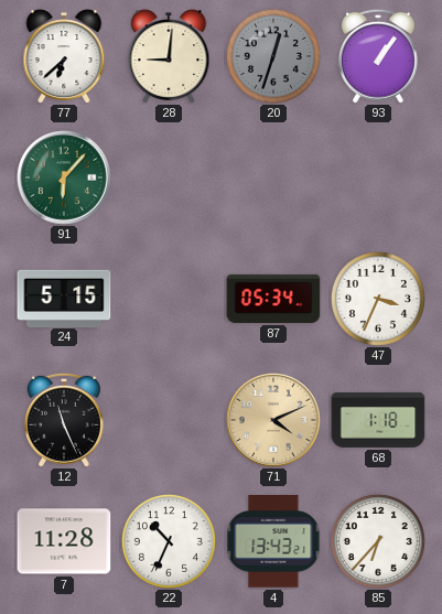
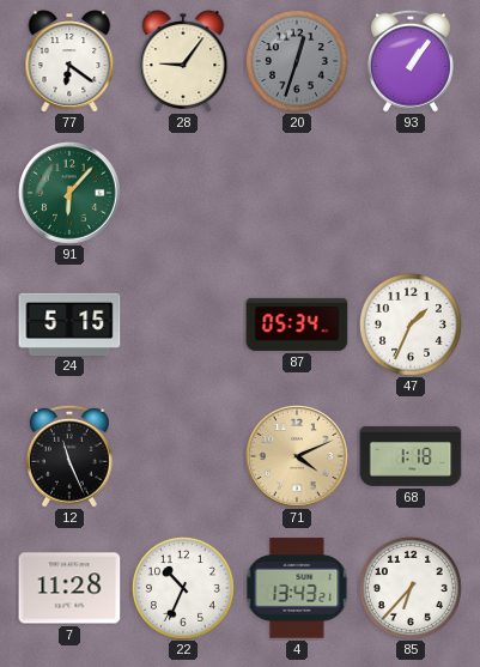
77: 6:38 -> 6:21
28: 9:01 -> 9:06
47: 3:34 -> 1:34
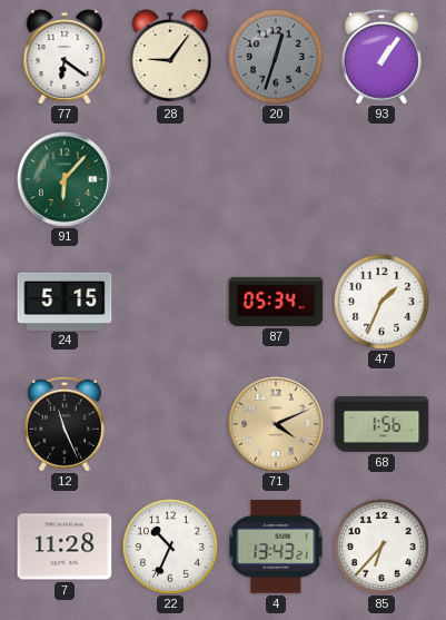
68: 1:18 -> 1:56
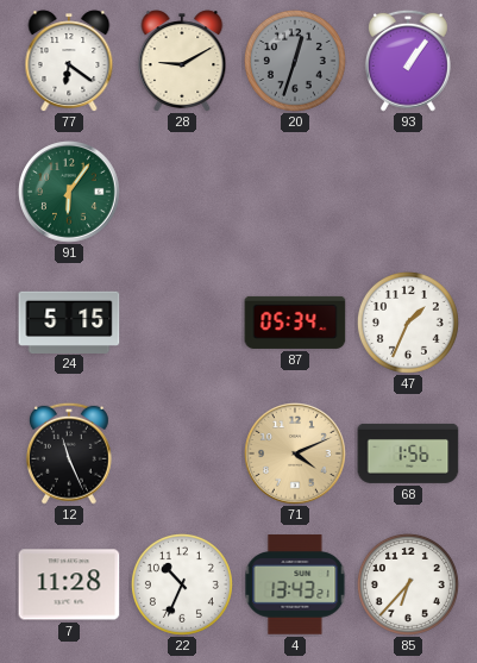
28: 9:06 -> 9:10
91: 6:07 -> 6:06
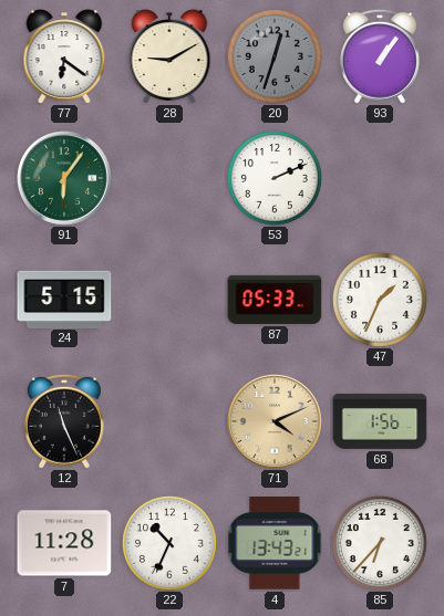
53: none -> 2:11
87: 05:34 -> 05:33
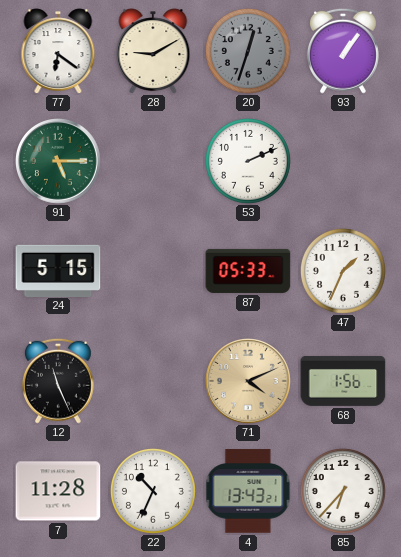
91: 6:06 -> 5:15
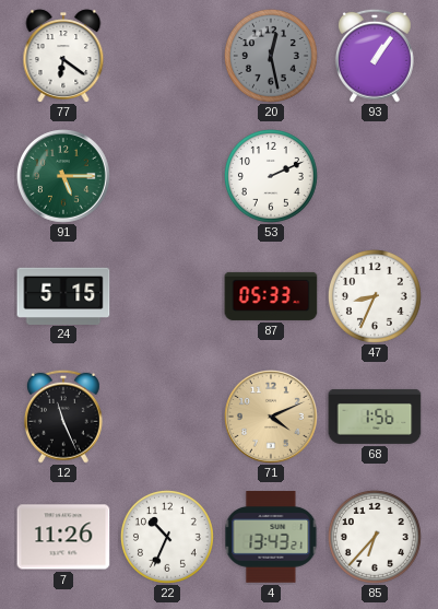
28: 9:10 -> none
20: 12:33 -> 12:28
47: 1:34 -> 8:34
7: 11:28 -> 11:26
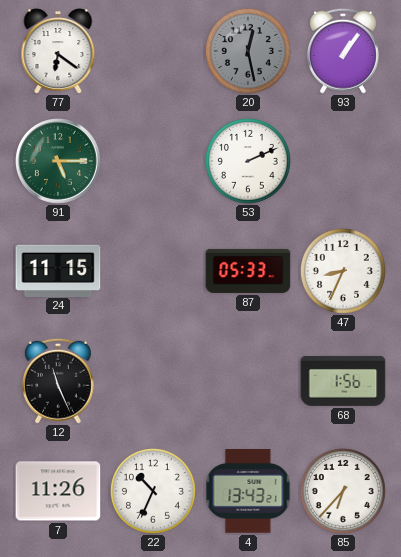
24: 5:15 -> 11:15
71: 4:11 -> none
